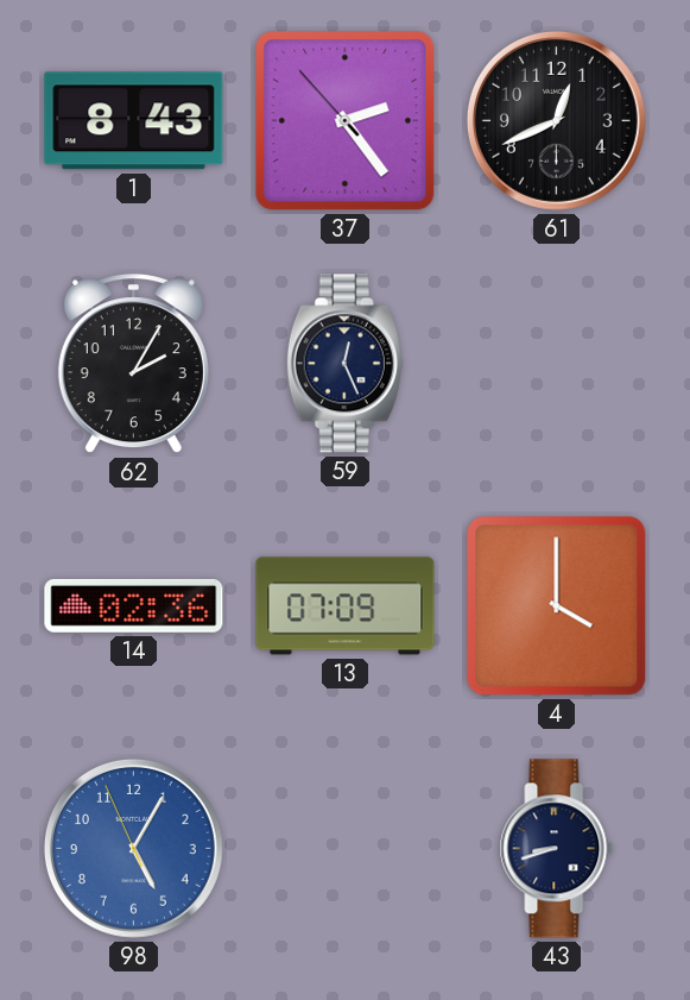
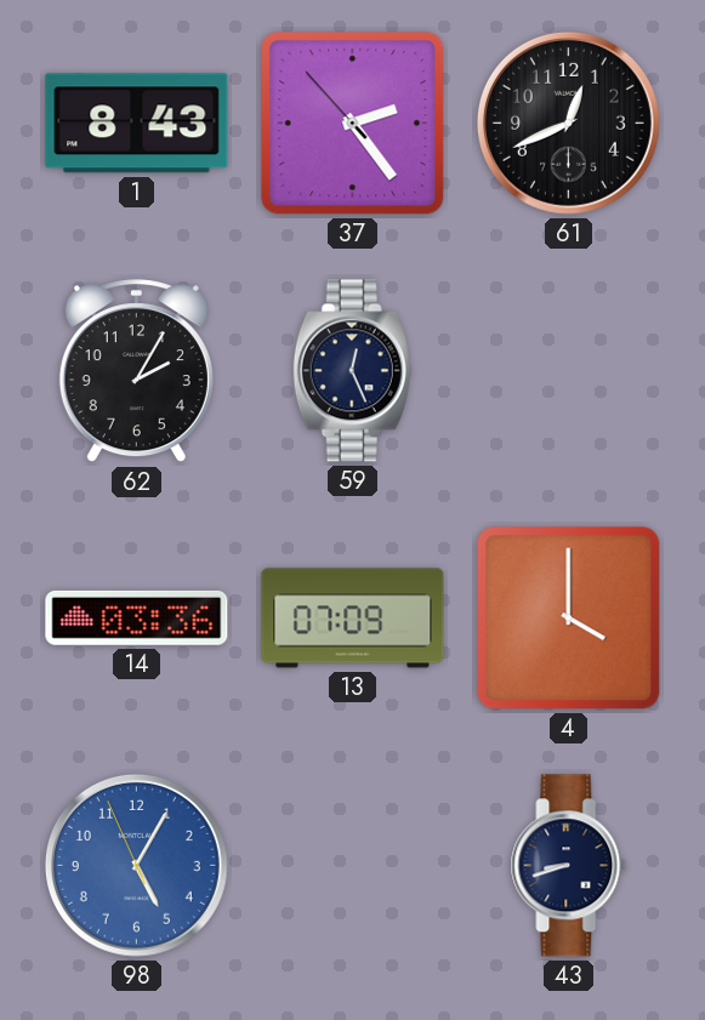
14: 02:36 -> 03:36
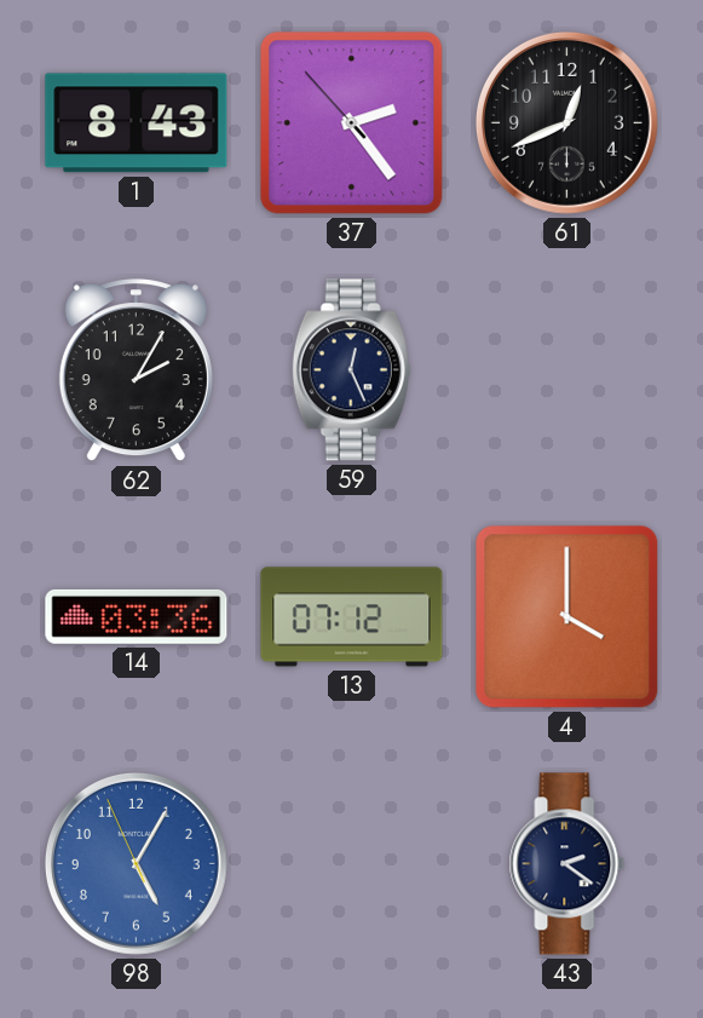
13: 07:09 -> 07:12
43: 8:42 -> 2:21
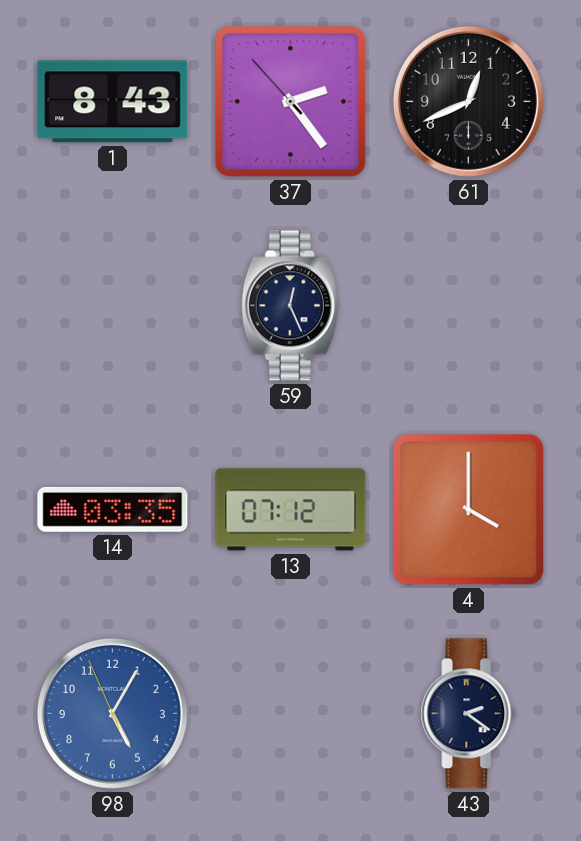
62: 2:05 -> none
14: 03:36 -> 03:35
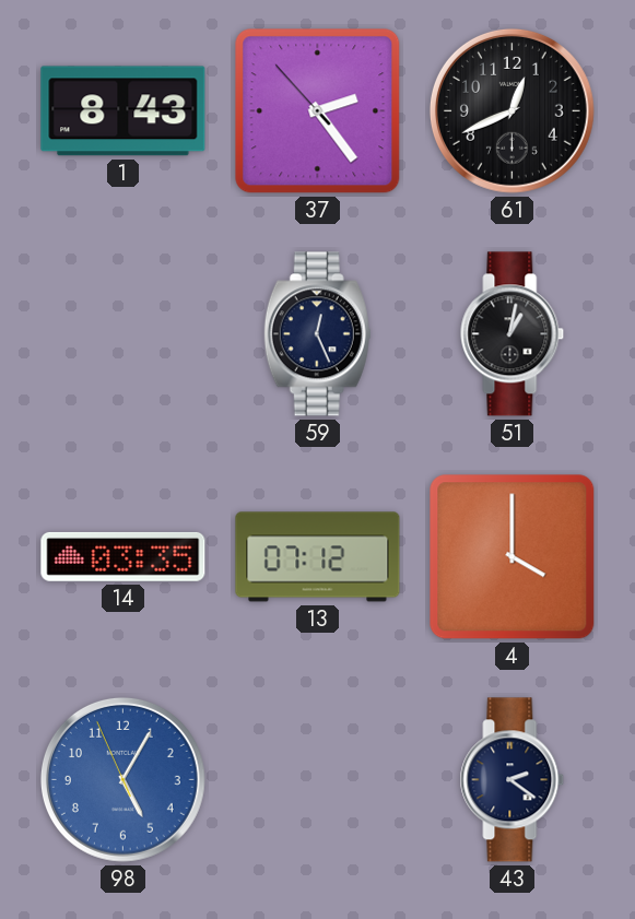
51: none -> 1:02
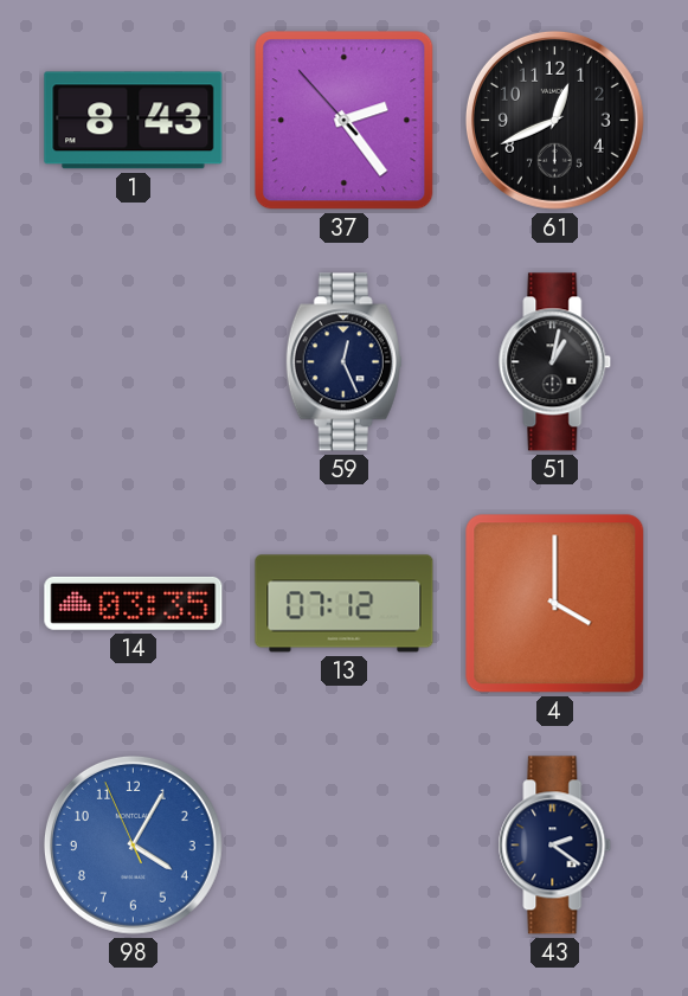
98: 5:04 -> 4:04
